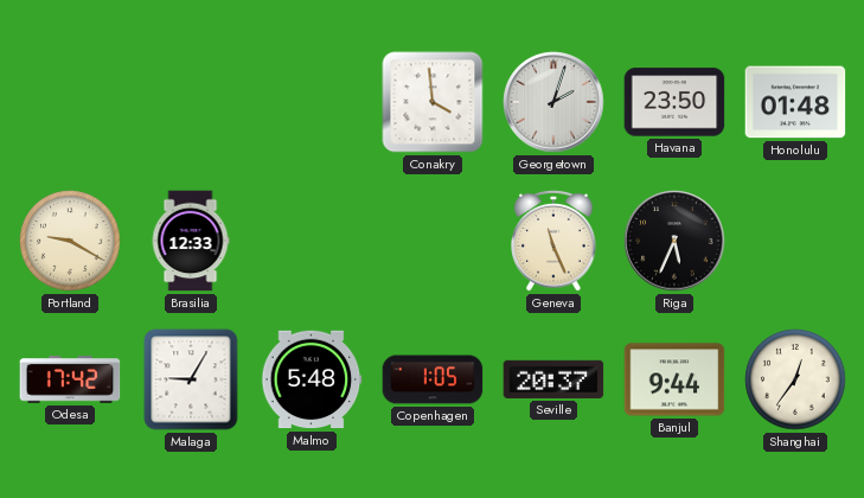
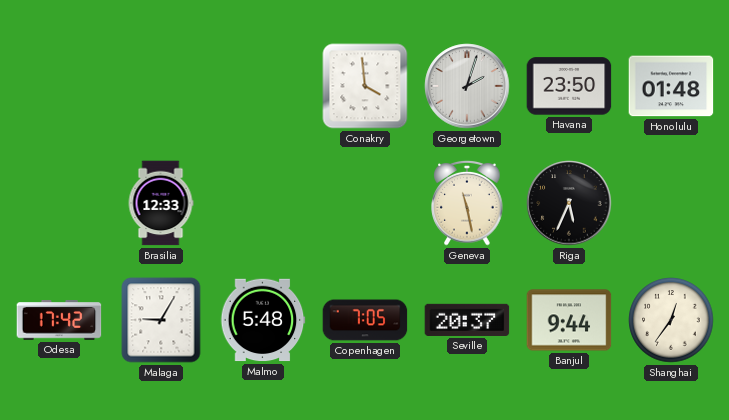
Portland: 9:20 -> none
Geneva: 11:26 -> 11:28
Copenhagen: 1:05 -> 7:05
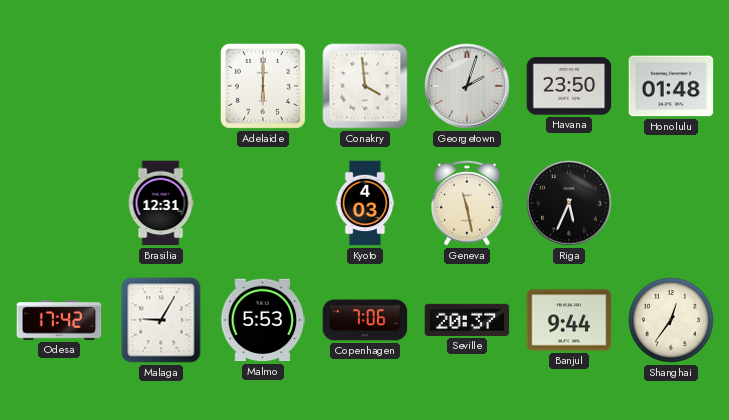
Adelaide: none -> 6:00
Brasilia: 12:33 -> 12:31
Kyoto: none -> 4:03
Malmo: 5:48 -> 5:53
Copenhagen: 7:05 -> 7:06
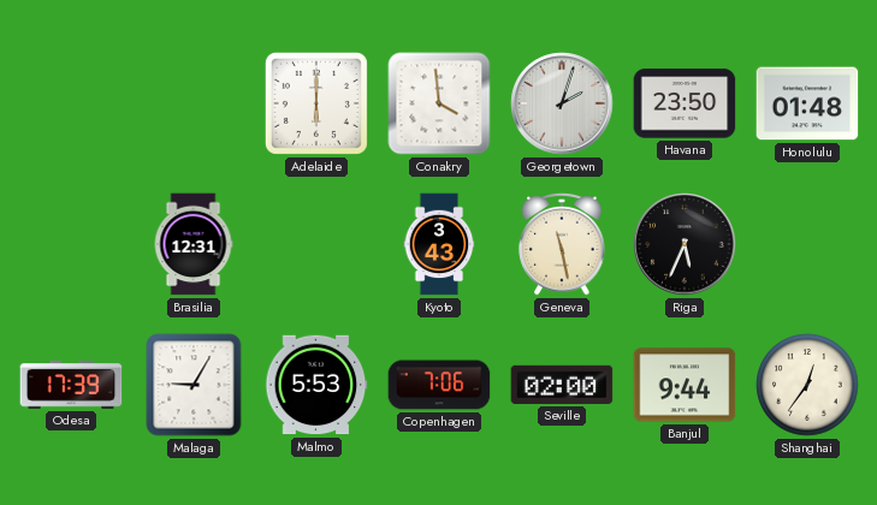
Kyoto: 4:03 -> 3:43
Odesa: 17:42 -> 17:39
Seville: 20:37 -> 02:00
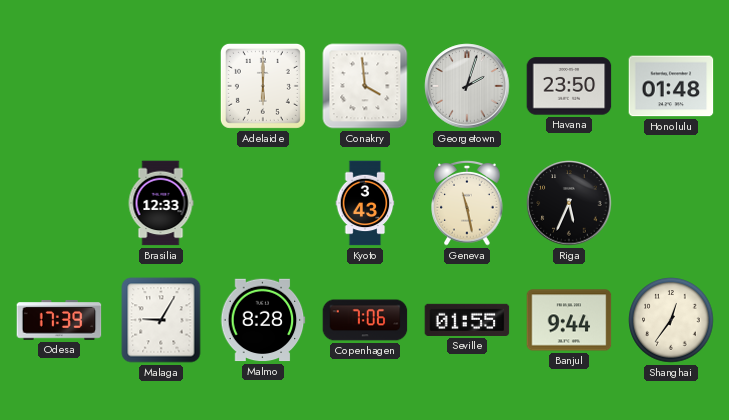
Brasilia: 12:31 -> 12:33
Malmo: 5:53 -> 8:28
Seville: 02:00 -> 01:55
